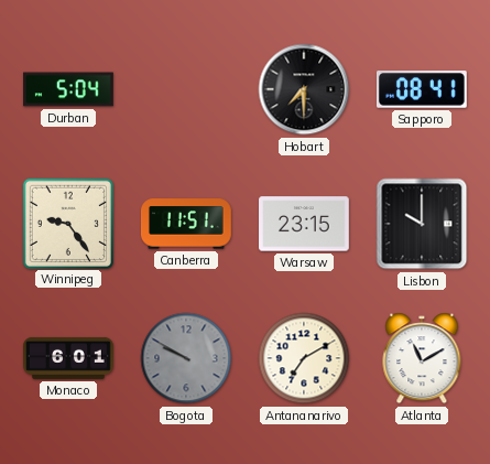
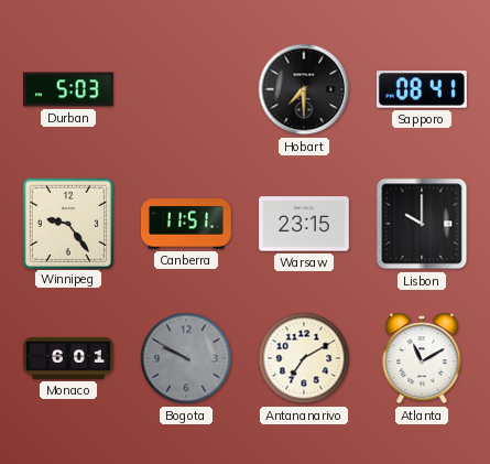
Durban: 5:04 -> 5:03
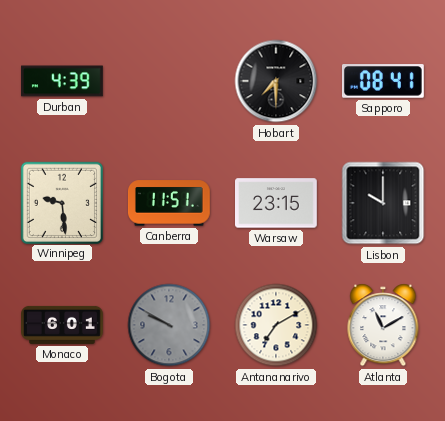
Durban: 5:03 -> 4:39
Winnipeg: 9:24 -> 9:29
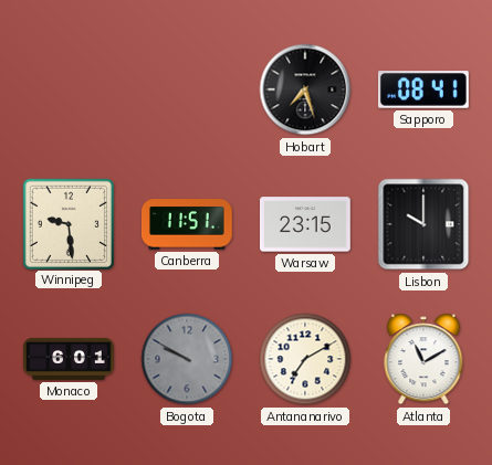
Durban: 4:39 -> none
Hobart: 7:30 -> 7:27
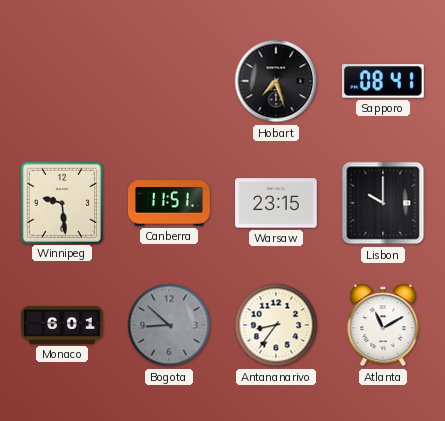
Bogota: 9:50 -> 8:52
Antananarivo: 7:10 -> 8:36
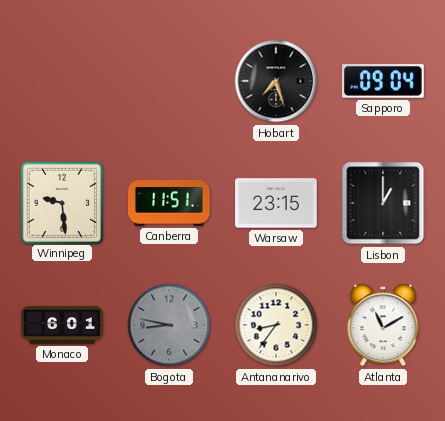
Sapporo: 08:41 -> 09:04
Lisbon: 10:00 -> 1:00
Bogota: 8:52 -> 8:47
